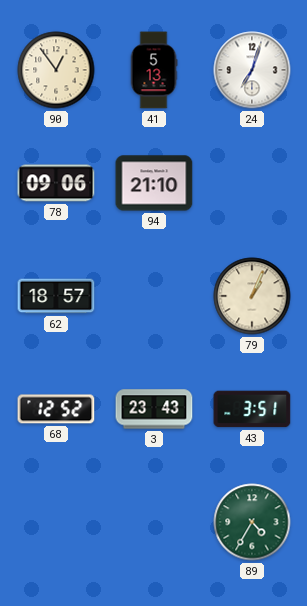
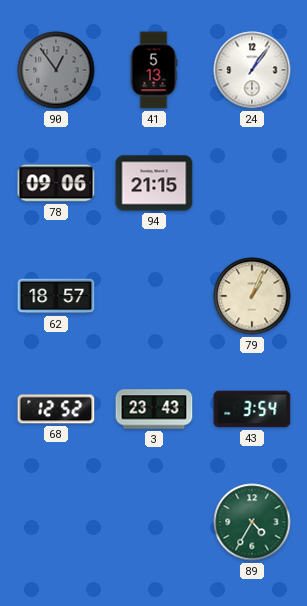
90 dial: cream -> grey
24: 7:03 -> 1:06
94: 21:10 -> 21:15
43: 3:51 -> 3:54
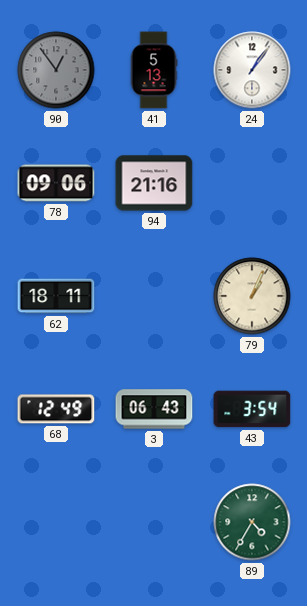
94: 21:15 -> 21:16
62: 18:57 -> 18:11
68: 12:52 -> 12:49
3: 23:43 -> 06:43
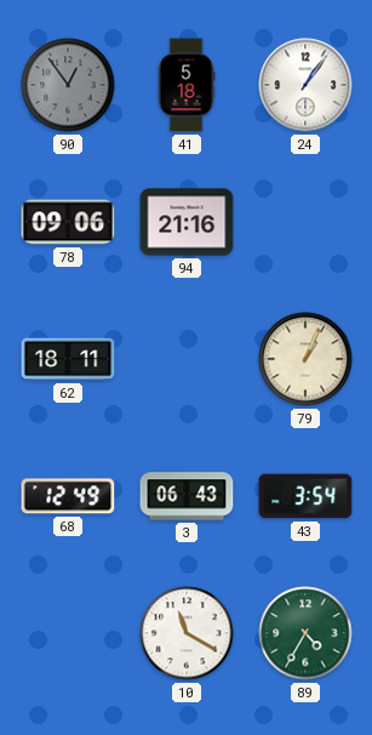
41: 5:13 -> 5:18
10: none -> 11:20
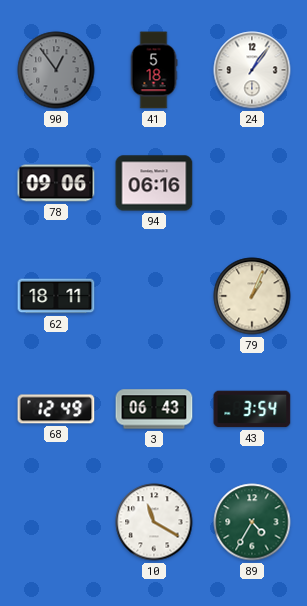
94: 21:16 -> 06:16
